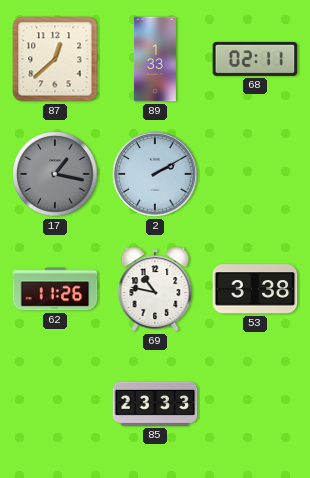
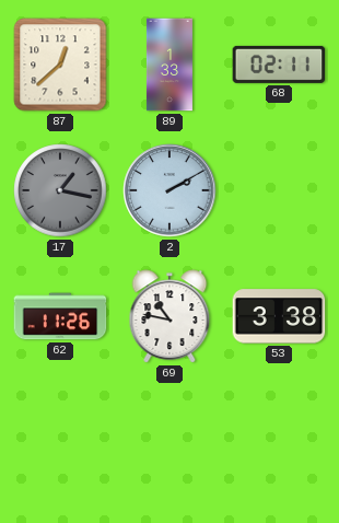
85: 23:33 -> none
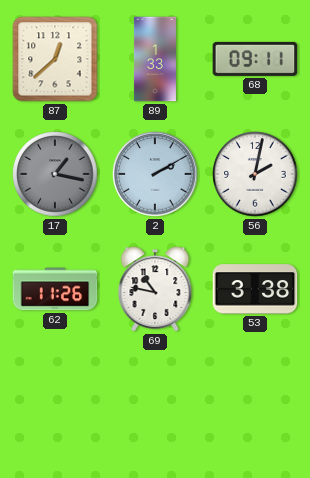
68: 02:11 -> 09:11
56: none -> 2:02
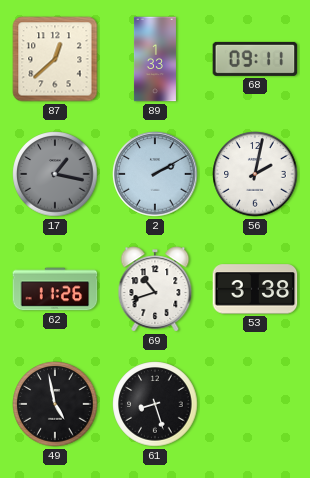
69: 10:47 -> 10:42
49: none -> 4:58
61: none -> 8:27
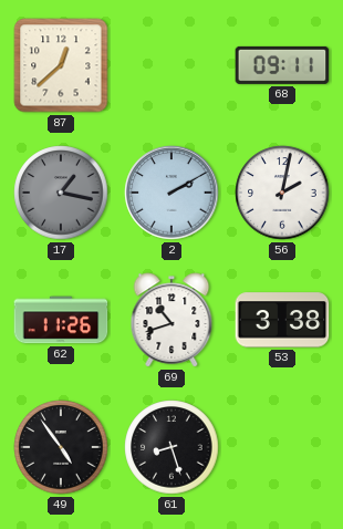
89: 1:33 -> none
49: 4:58 -> 4:54
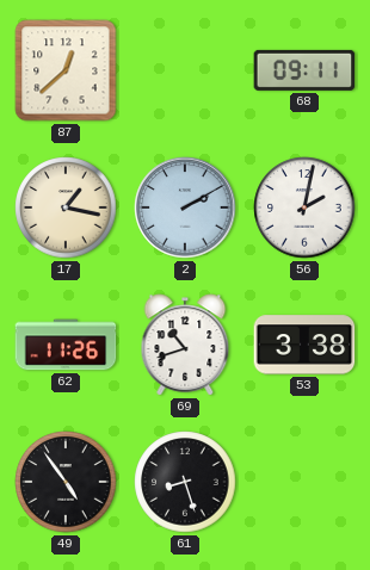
17 dial: grey -> cream
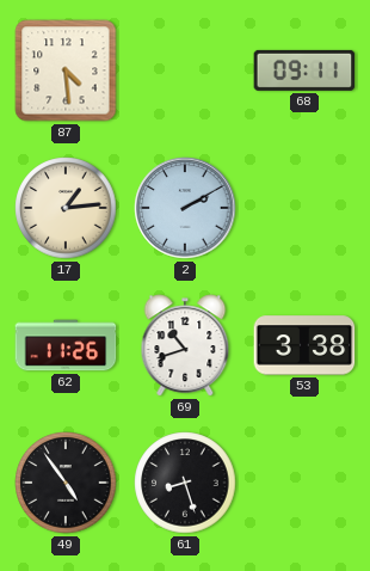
87: 12:38 -> 4:29
17: 1:17 -> 1:14
56: 2:02 -> none
